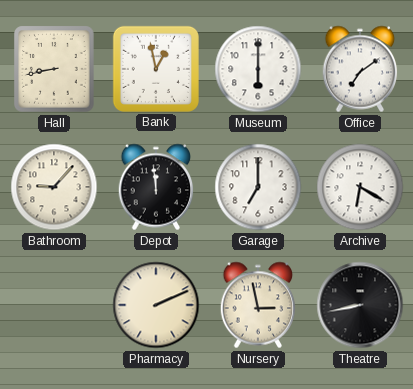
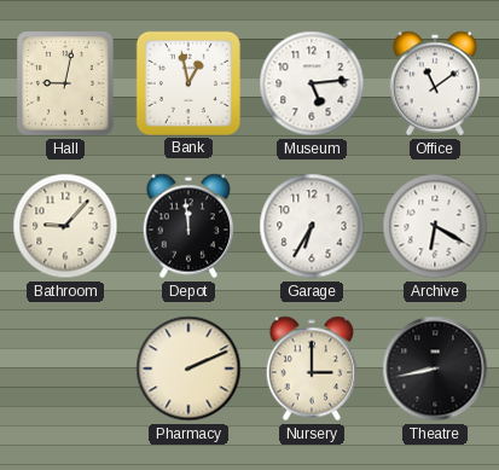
Hall: 8:43 -> 9:02
Museum: 6:00 -> 5:14
Office: 7:09 -> 11:09
Garage: 7:00 -> 6:35
Nursery: 2:58 -> 3:00
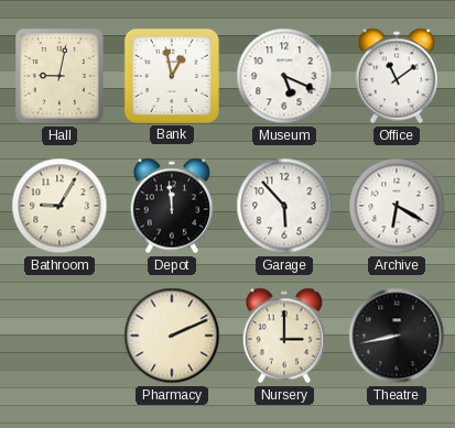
Museum: 5:14 -> 5:19
Bathroom: 9:07 -> 9:05
Garage: 6:35 -> 5:53
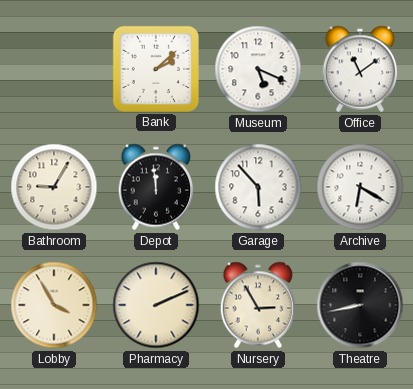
Hall: 9:02 -> none
Bank: 12:58 -> 2:08
Lobby: none -> 3:55
Nursery: 3:00 -> 2:55
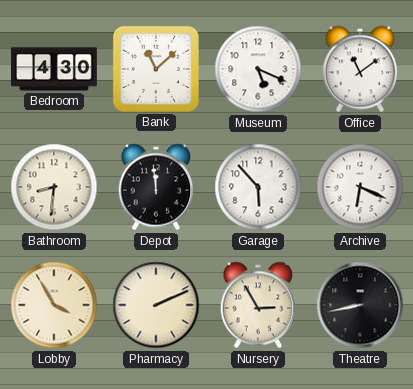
Bedroom: none -> 4:30
Bank: 2:08 -> 11:08
Bathroom: 9:05 -> 8:31
Archive: 6:20 -> 6:19
